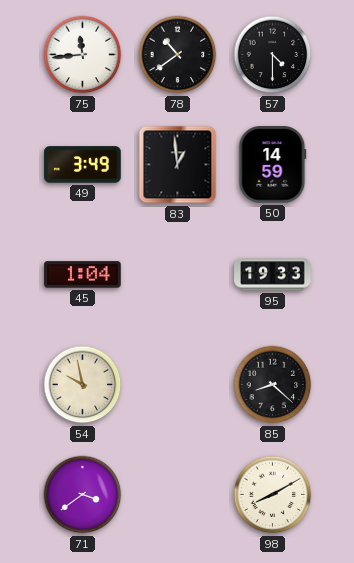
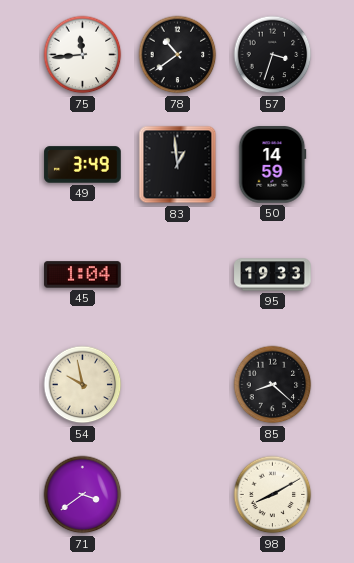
57: 4:30 -> 3:33
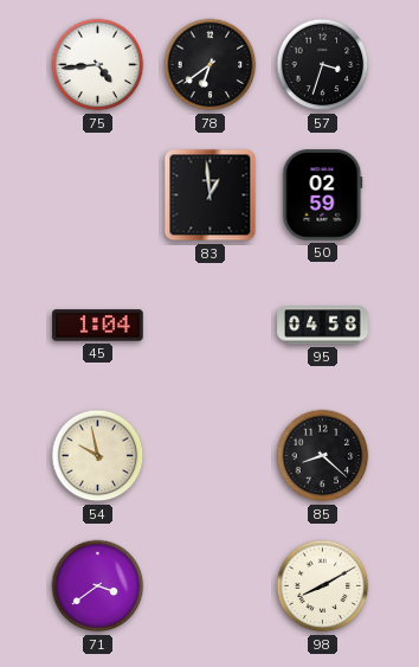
75: 11:44 -> 4:44
78: 10:39 -> 6:39
49: 3:49 -> none
50: 14:59 -> 02:59
95: 19:33 -> 04:58
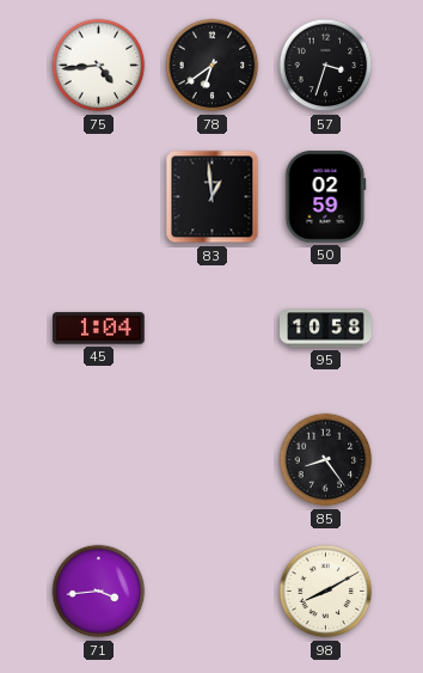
95: 04:58 -> 10:58
54: 9:58 -> none
85: 8:22 -> 8:24
71: 3:39 -> 3:44
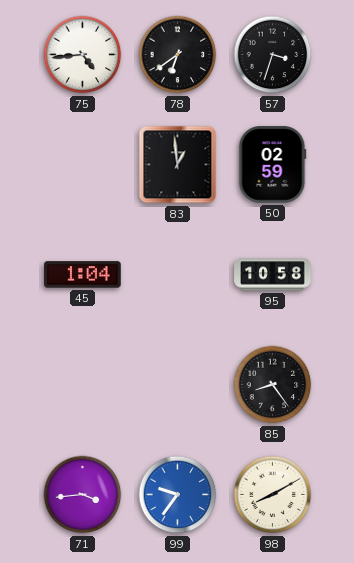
99: none -> 9:36
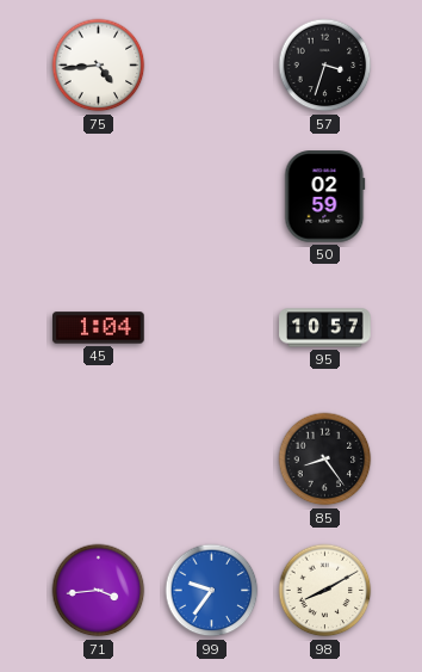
78: 6:39 -> none
83: 12:59 -> none
95: 10:58 -> 10:57
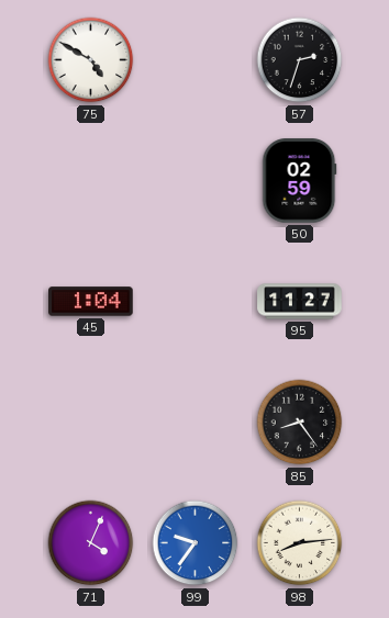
75: 4:44 -> 4:50
57: 3:33 -> 2:33
95: 10:57 -> 11:27
71: 3:44 -> 4:04
98: 8:10 -> 8:14
